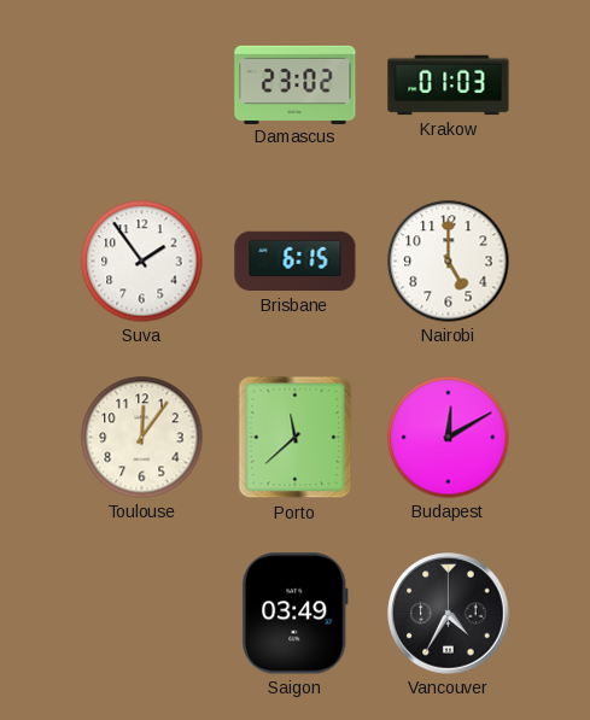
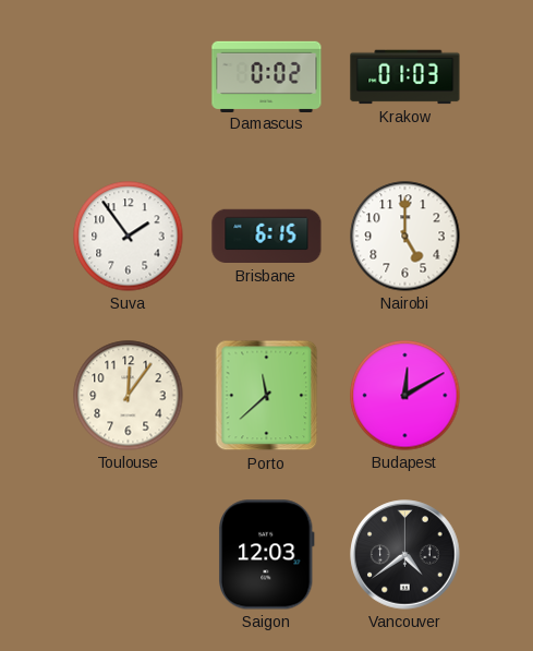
Damascus: 23:02 -> 0:02
Saigon: 03:49 -> 12:03
Vancouver: 4:35 -> 4:39
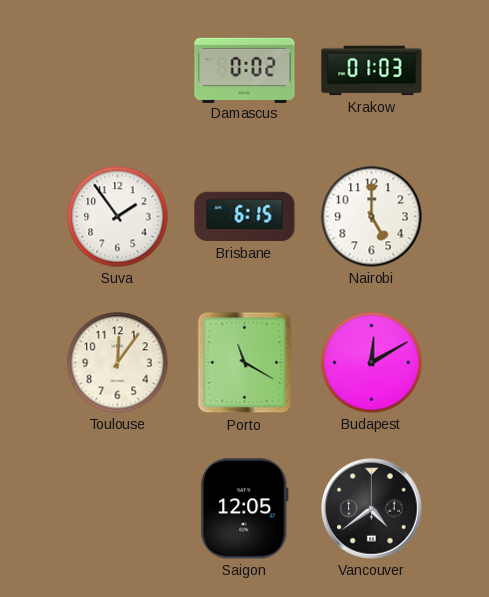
Porto: 11:38 -> 11:20
Saigon: 12:03 -> 12:05
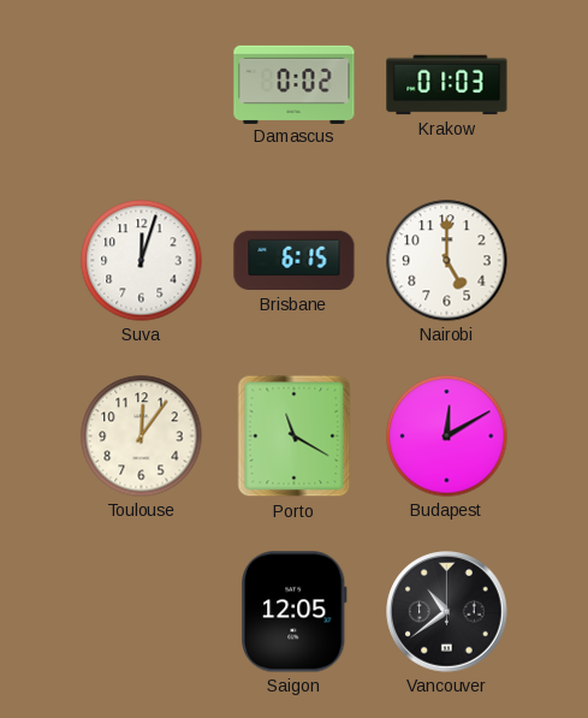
Suva: 1:54 -> 12:03
Vancouver: 4:39 -> 10:39
